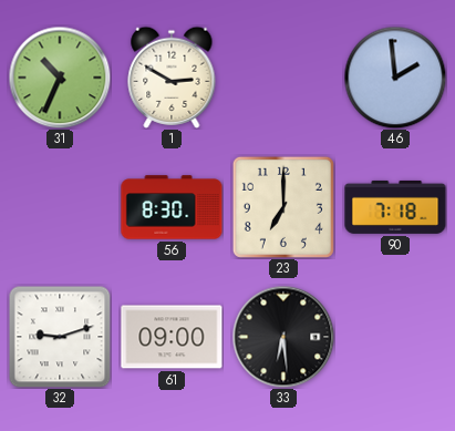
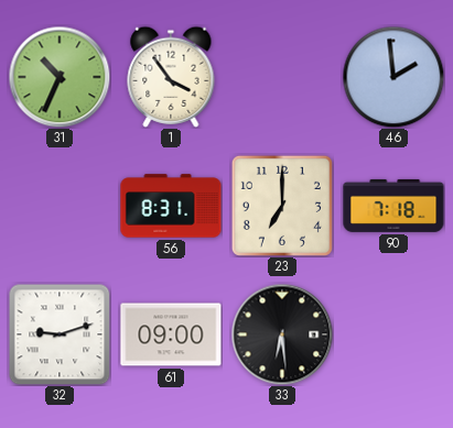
1: 2:50 -> 3:54
56: 8:30 -> 8:31
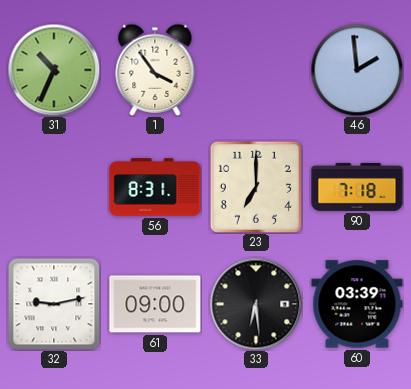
32: 9:12 -> 9:13
60: none -> 03:39
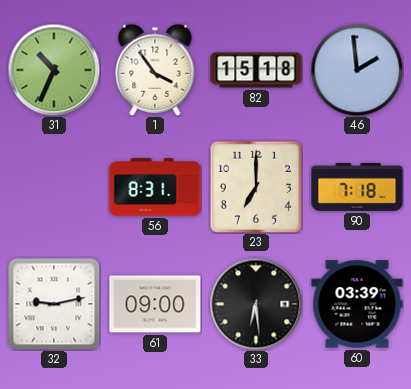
82: none -> 15:18
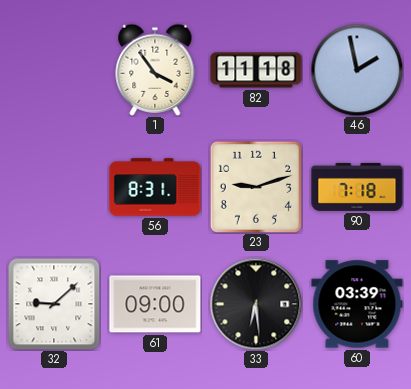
31: 10:34 -> none
82: 15:18 -> 11:18
46: 1:59 -> 1:58
23: 7:00 -> 9:12
32: 9:13 -> 9:08
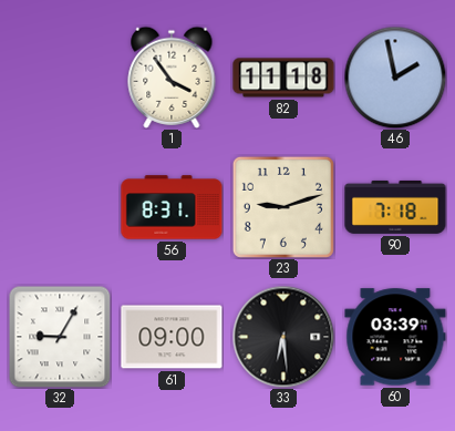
32: 9:08 -> 9:05
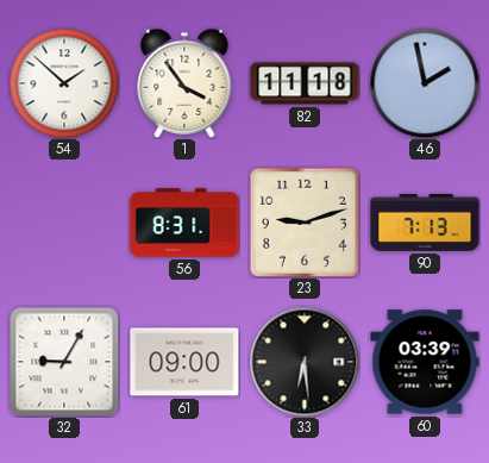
54: none -> 1:52
90: 7:18 -> 7:13
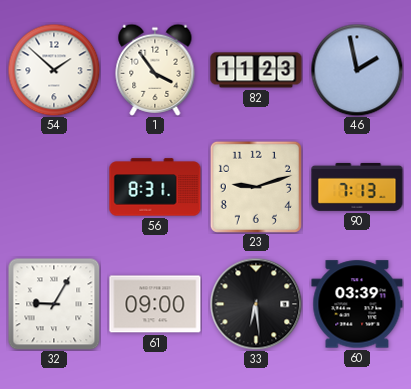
82: 11:18 -> 11:23
